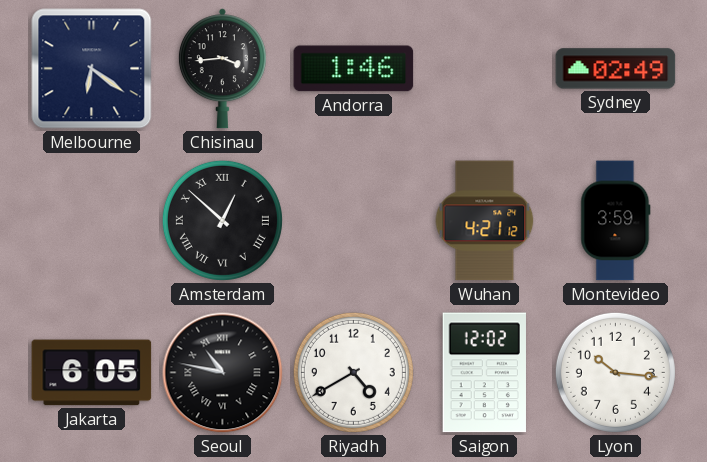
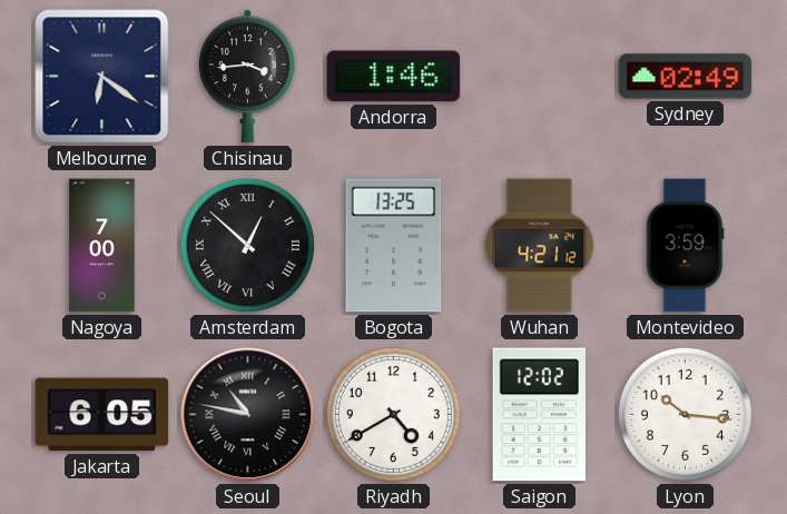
Nagoya: none -> 7:00
Bogota: none -> 13:25
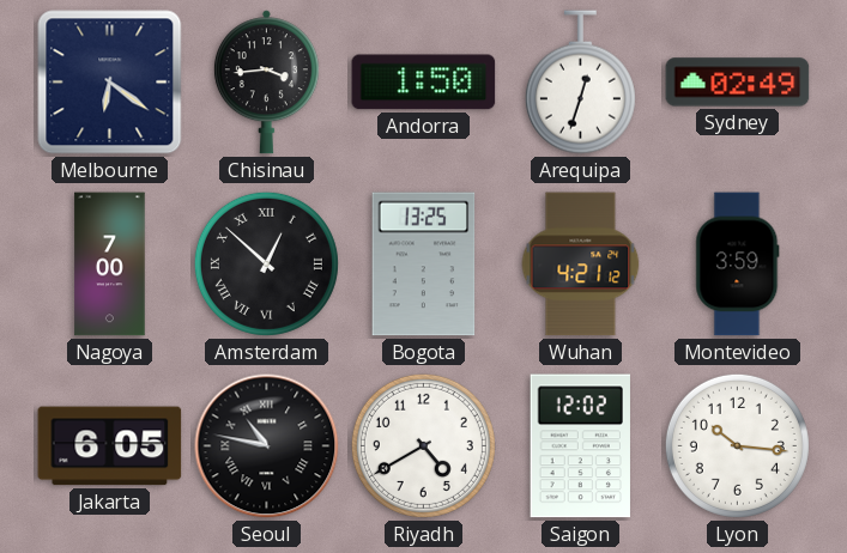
Andorra: 1:46 -> 1:50
Arequipa: none -> 12:33
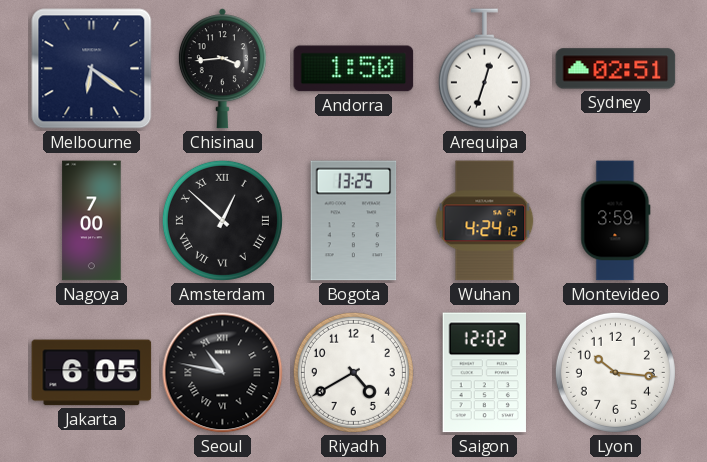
Sydney: 02:49 -> 02:51
Wuhan: 4:21 -> 4:24
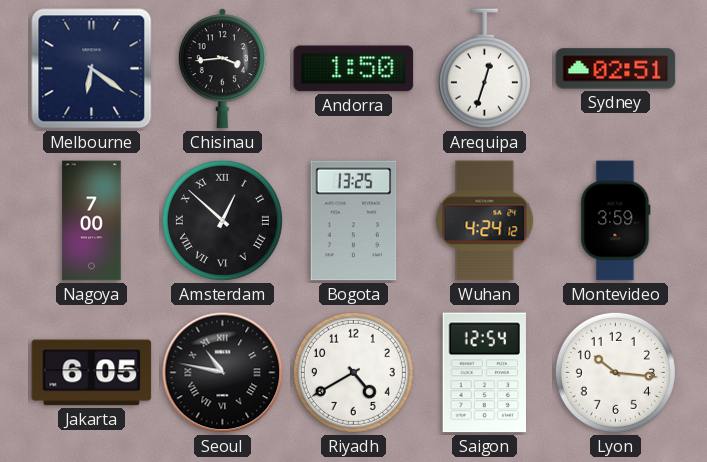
Saigon: 12:02 -> 12:54
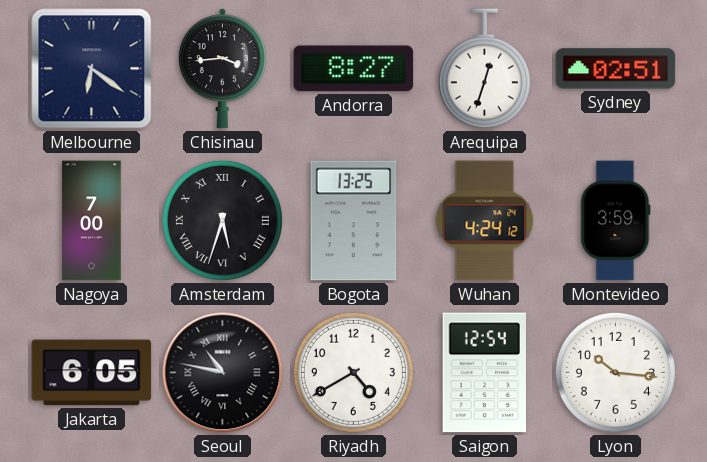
Andorra: 1:50 -> 8:27
Amsterdam: 12:52 -> 5:33
